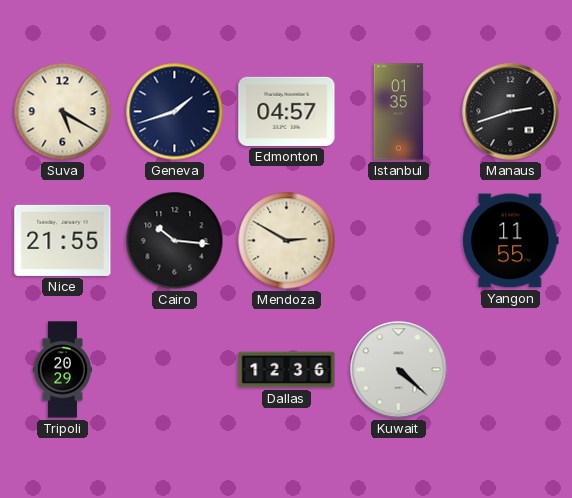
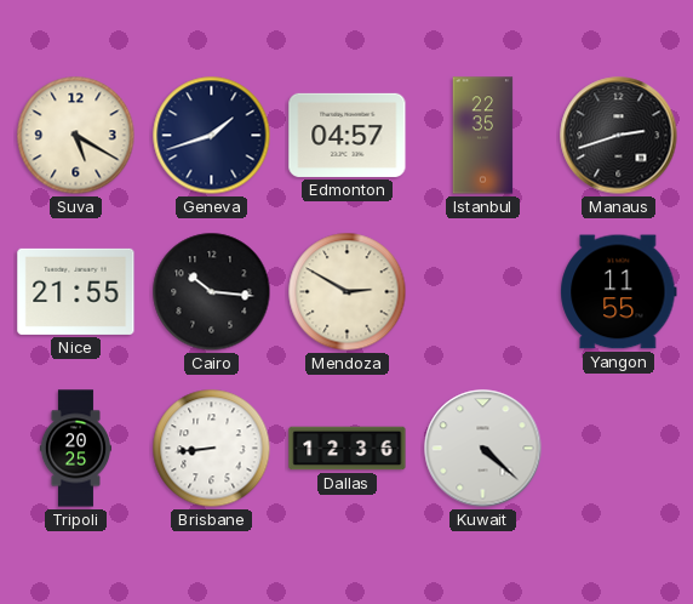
Istanbul: 01:35 -> 22:35
Tripoli: 20:29 -> 20:25
Brisbane: none -> 8:44
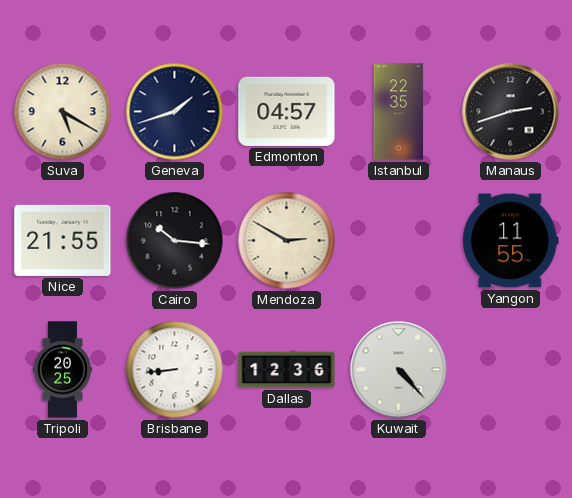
Kuwait: 4:22 -> 4:23
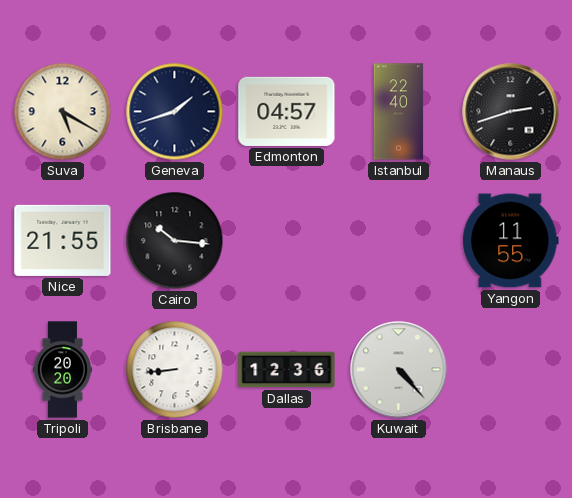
Istanbul: 22:35 -> 22:40
Mendoza: 2:50 -> none
Tripoli: 20:25 -> 20:20
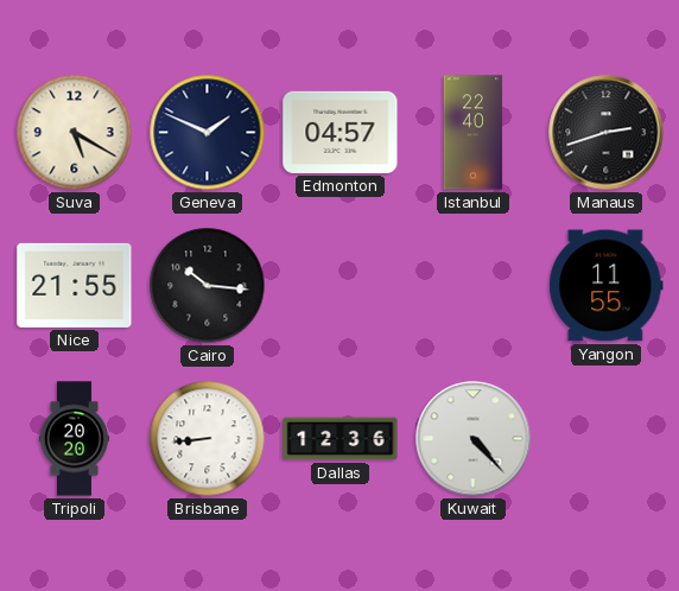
Geneva: 1:42 -> 1:49
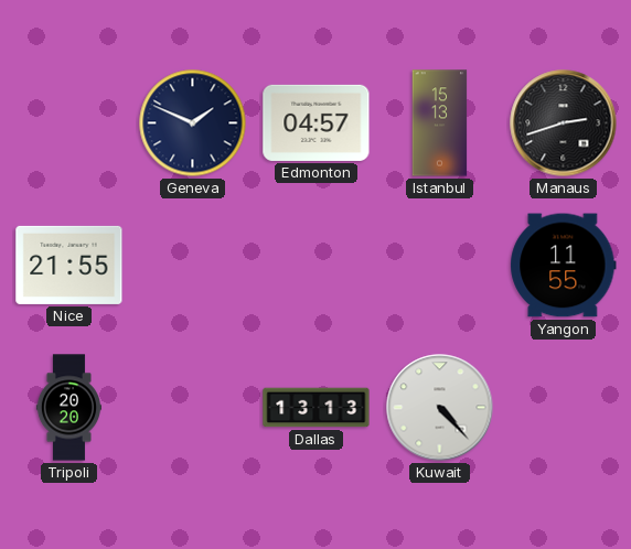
Suva: 5:20 -> none
Istanbul: 22:40 -> 15:13
Cairo: 10:16 -> none
Brisbane: 8:44 -> none
Dallas: 12:36 -> 13:13
